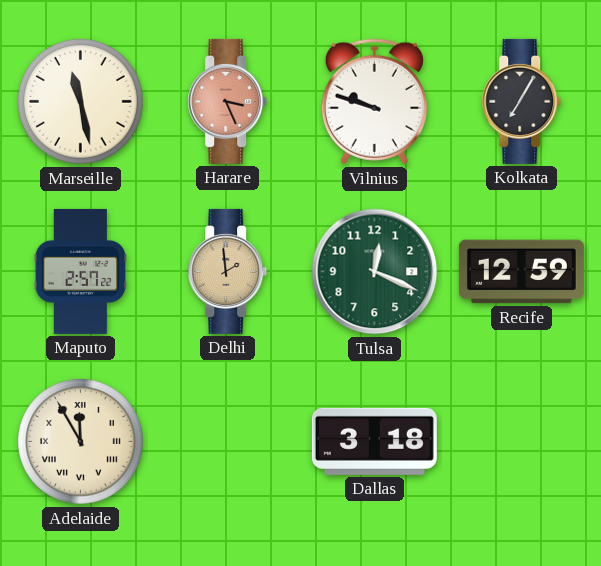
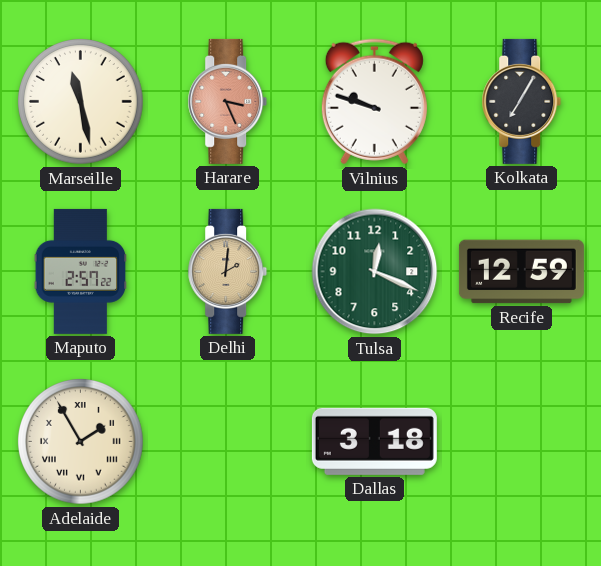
Delhi: 1:59 -> 2:01
Adelaide: 11:55 -> 1:55
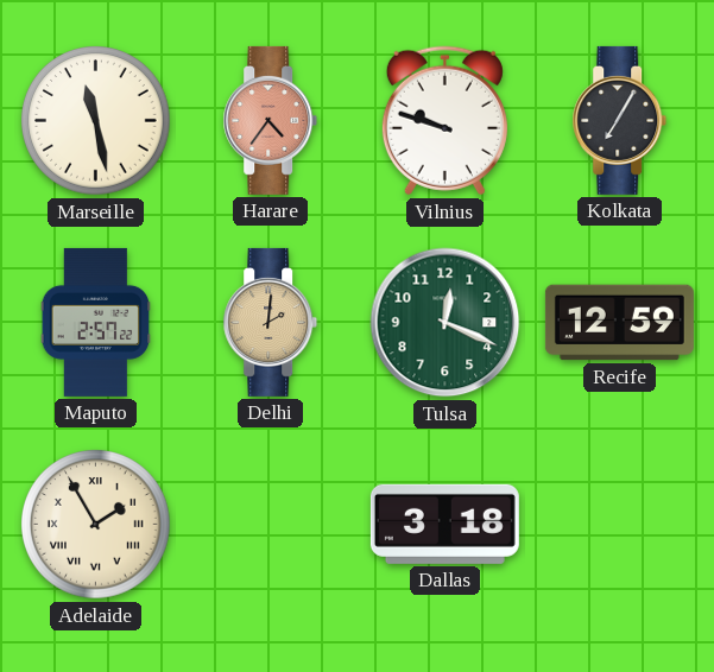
Harare: 3:26 -> 4:36
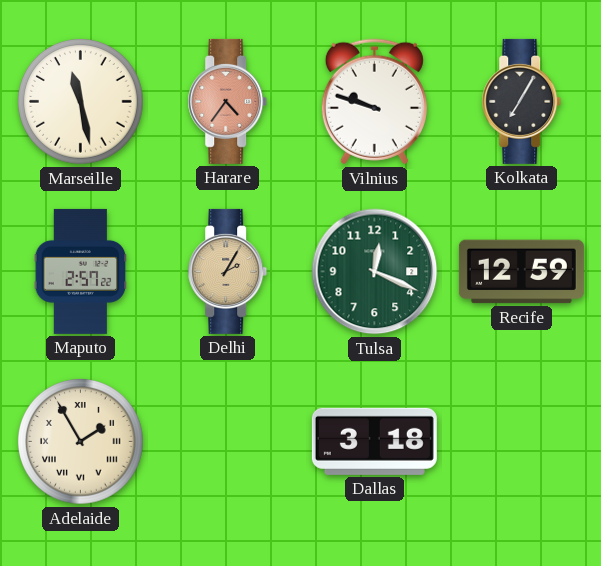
Delhi: 2:01 -> 2:05
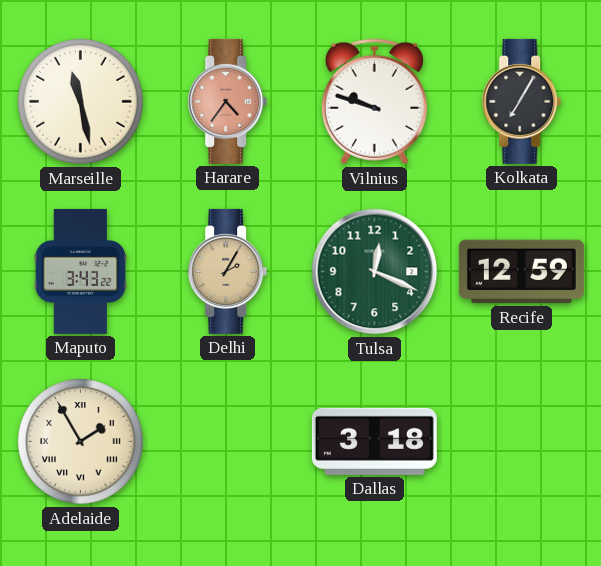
Maputo: 2:57 -> 3:43
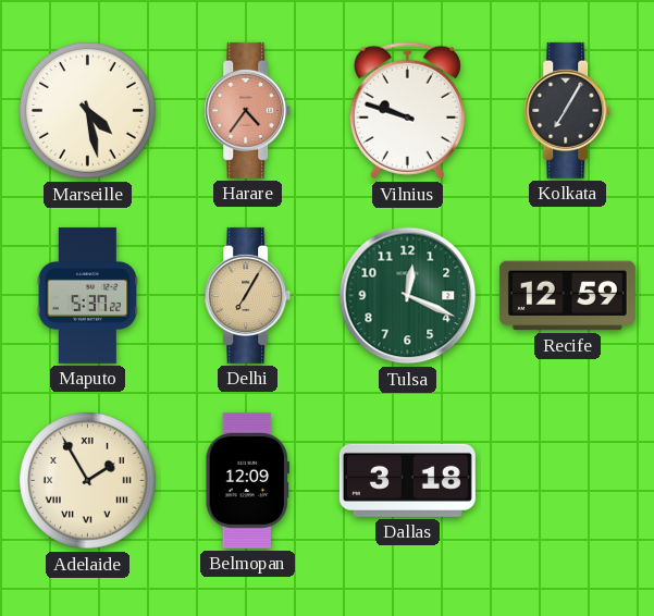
Marseille: 11:28 -> 4:28
Maputo: 3:43 -> 5:37
Delhi: 2:05 -> 7:05
Belmopan: none -> 12:09
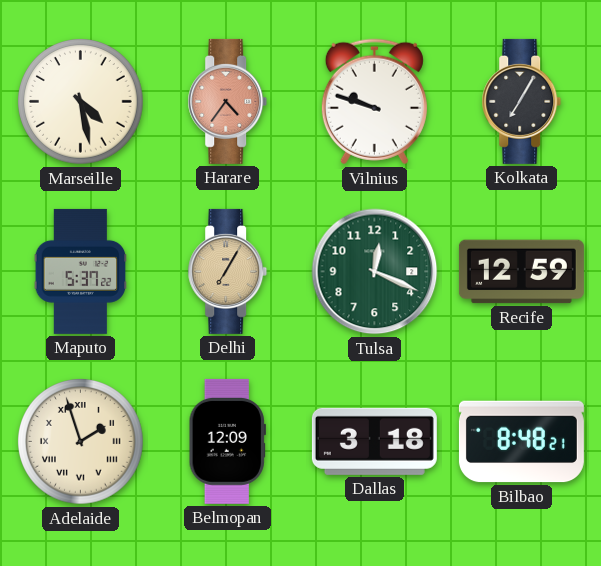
Adelaide: 1:55 -> 1:57
Bilbao: none -> 8:48
